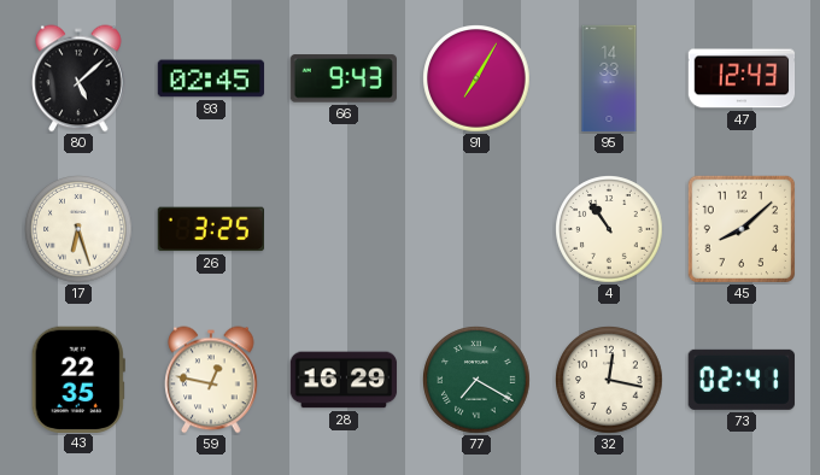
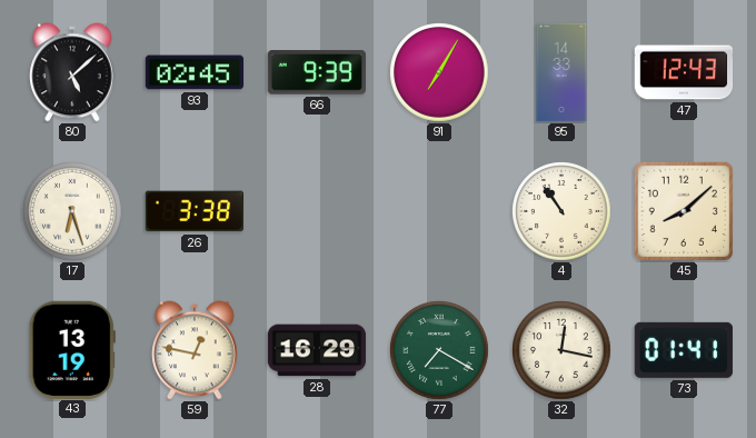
66: 9:43 -> 9:39
26: 3:25 -> 3:38
43: 22:35 -> 13:19
73: 02:41 -> 01:41
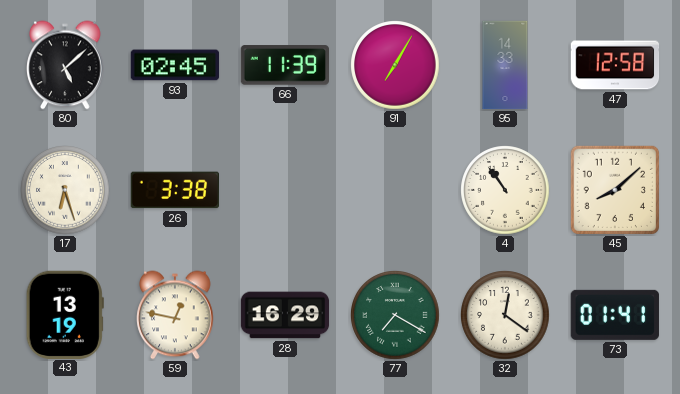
66: 9:39 -> 11:39
47: 12:43 -> 12:58
32: 12:17 -> 12:21
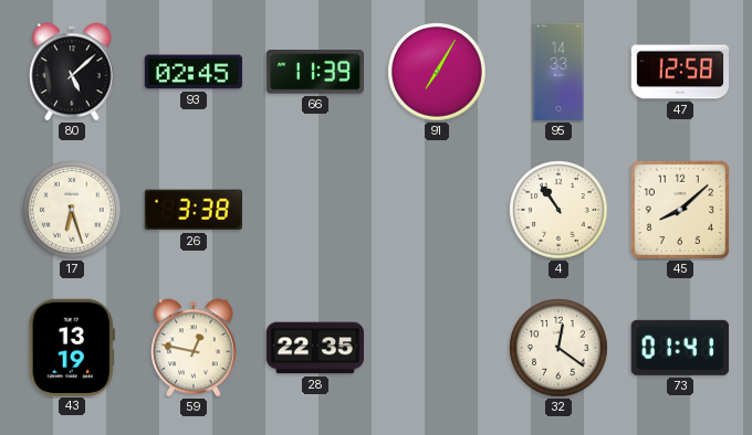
28: 16:29 -> 22:35
77: 7:20 -> none
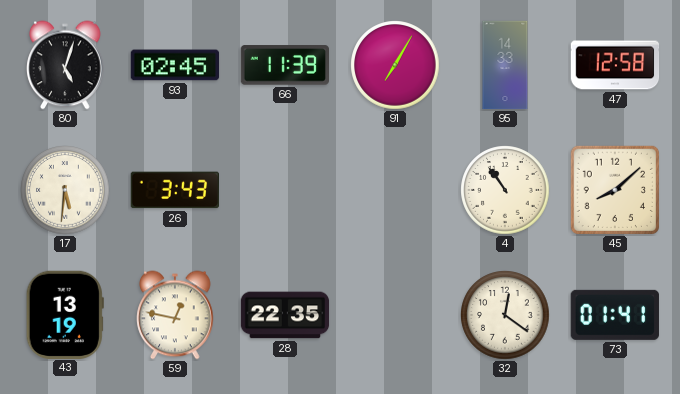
80: 5:08 -> 5:03
17: 6:27 -> 5:31
26: 3:38 -> 3:43
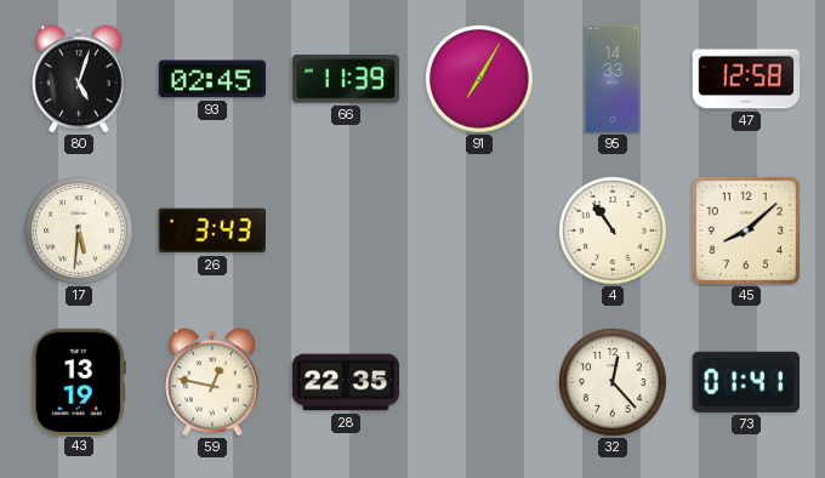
32: 12:21 -> 12:23
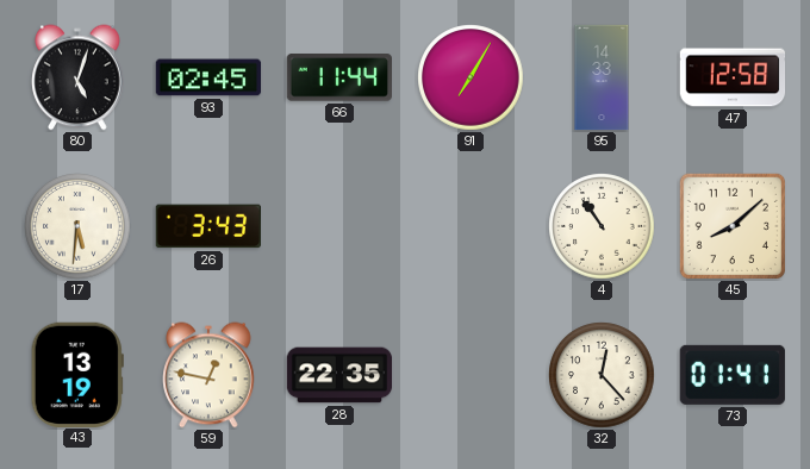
66: 11:39 -> 11:44
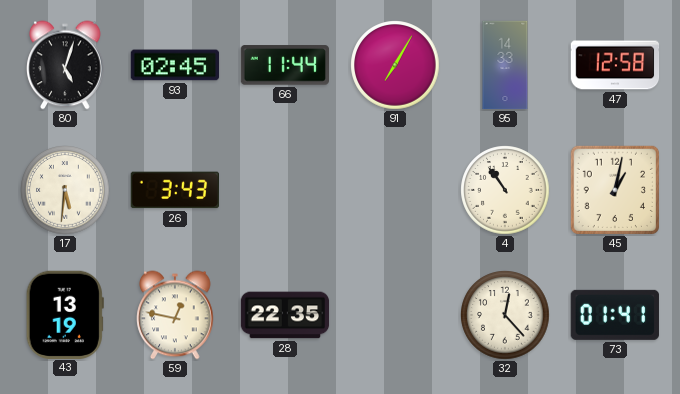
45: 8:08 -> 1:02
